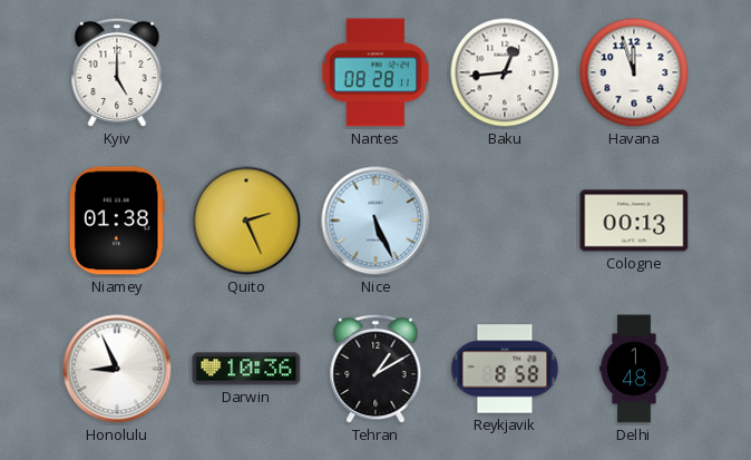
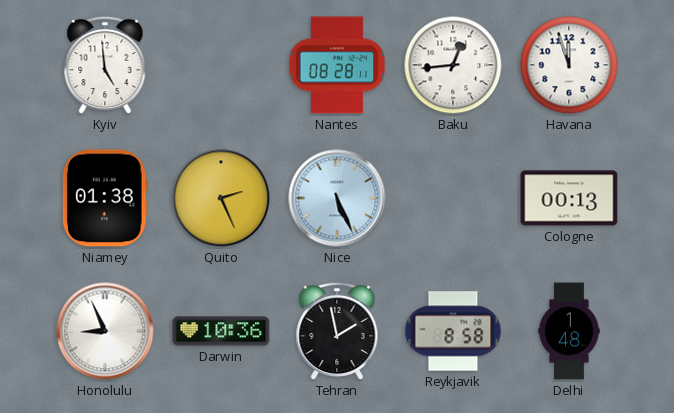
Kyiv: 5:00 -> 4:59
Tehran: 1:10 -> 1:58
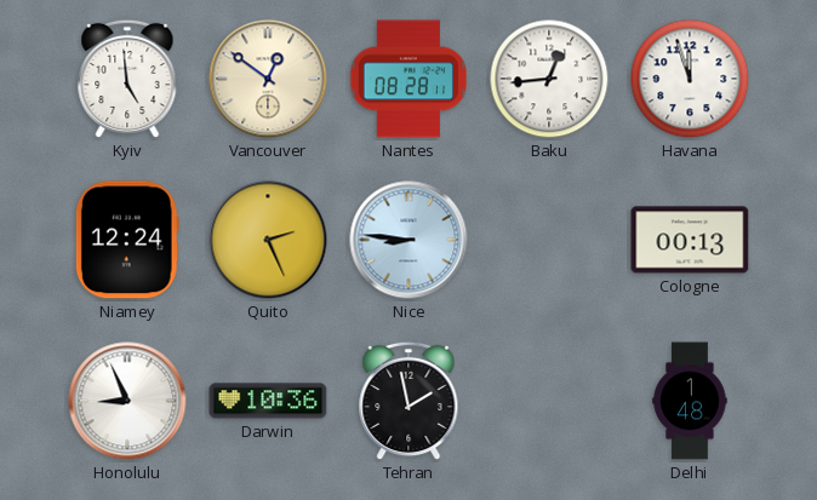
Vancouver: none -> 12:51
Niamey: 01:38 -> 12:24
Nice: 5:26 -> 8:46
Reykjavik: 8:58 -> none
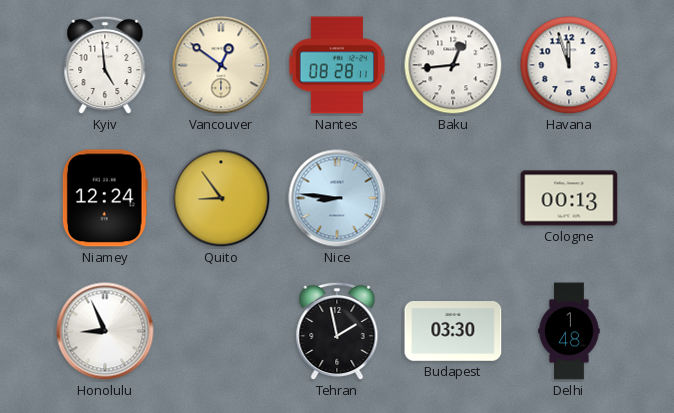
Quito: 2:26 -> 8:54
Darwin: 10:36 -> none
Budapest: none -> 03:30
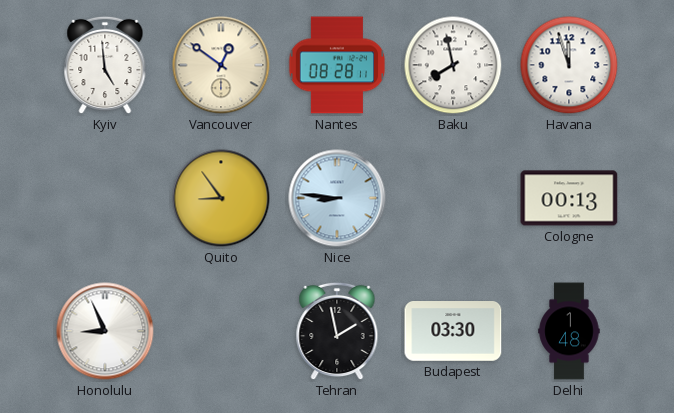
Baku: 12:44 -> 7:58
Niamey: 12:24 -> none
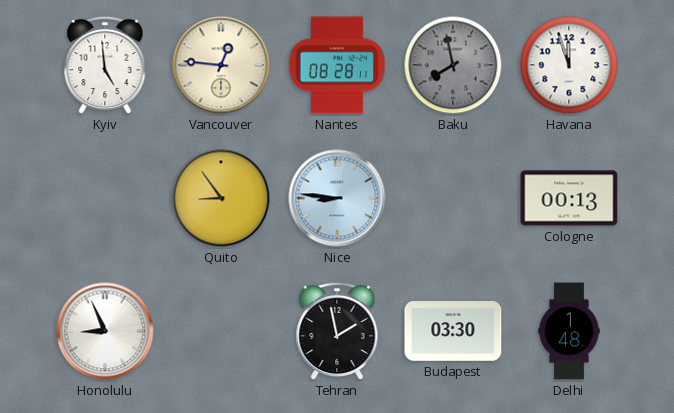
Vancouver: 12:51 -> 12:46
Baku dial: white -> grey
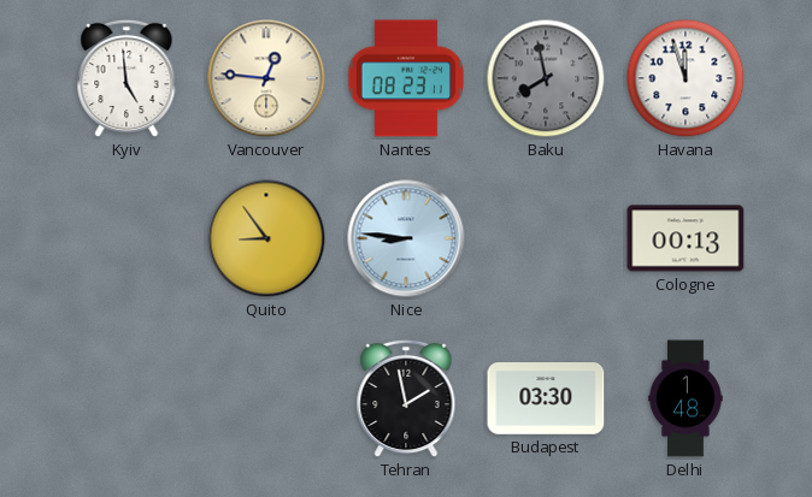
Nantes: 08:28 -> 08:23
Honolulu: 8:56 -> none
